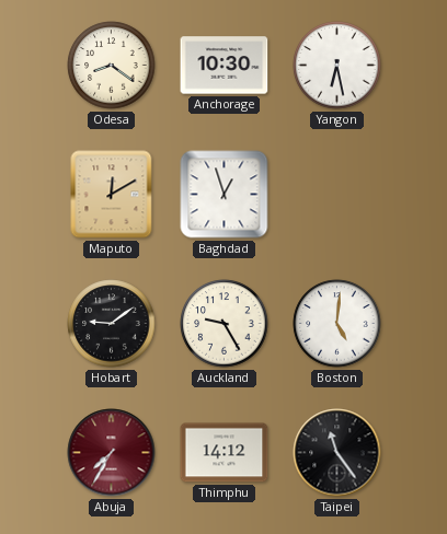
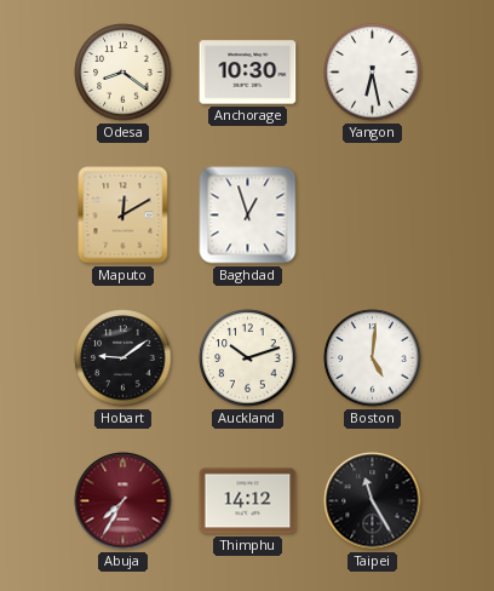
Auckland: 9:25 -> 10:12
Taipei: 11:24 -> 11:25
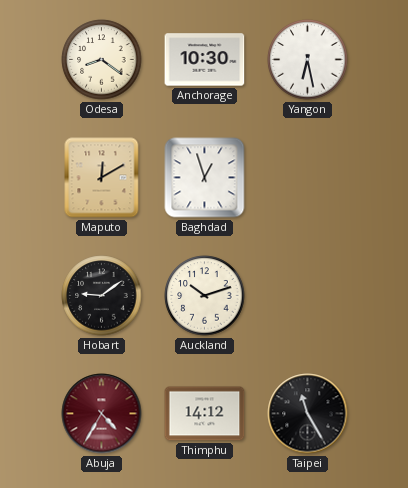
Boston: 5:01 -> none
Abuja: 7:35 -> 4:35
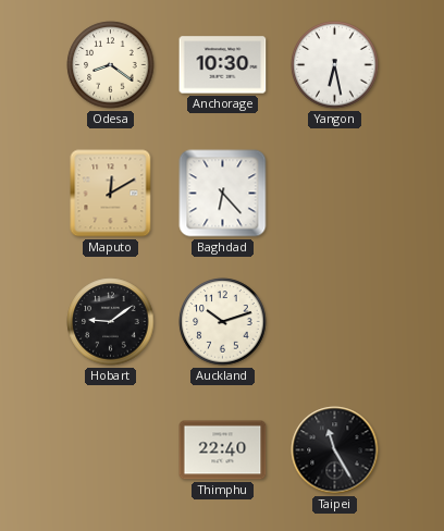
Baghdad: 12:57 -> 6:23
Abuja: 4:35 -> none
Thimphu: 14:12 -> 22:40
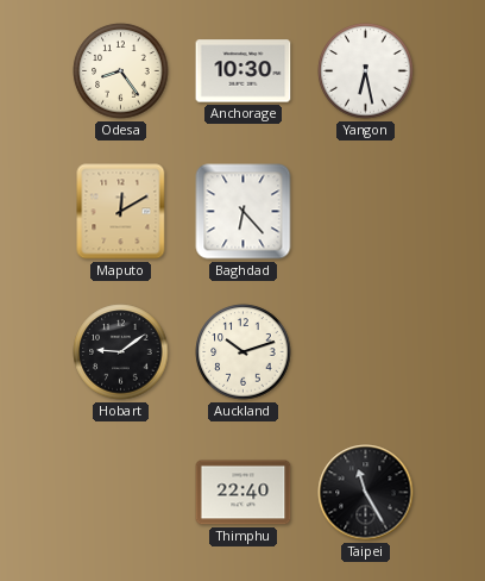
Odesa: 8:21 -> 8:24
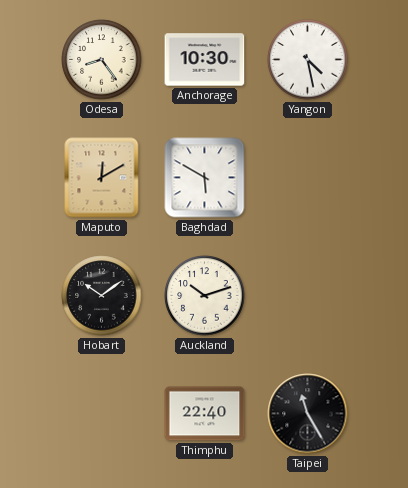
Yangon: 6:28 -> 4:28
Baghdad: 6:23 -> 5:50
Hobart: 9:09 -> 10:09
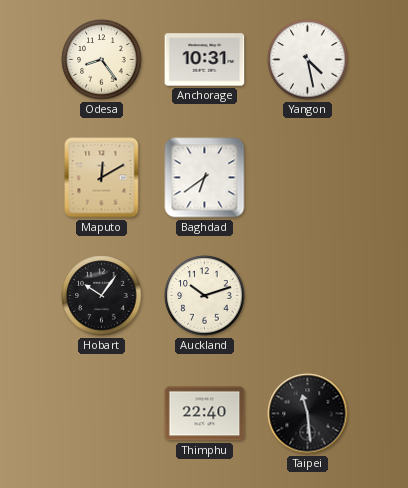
Anchorage: 10:30 -> 10:31
Baghdad: 5:50 -> 6:39
Hobart: 10:09 -> 10:06
Taipei: 11:25 -> 11:29
